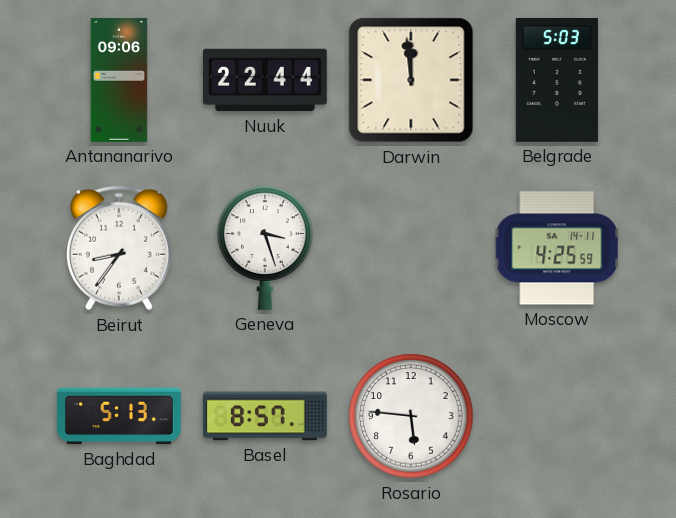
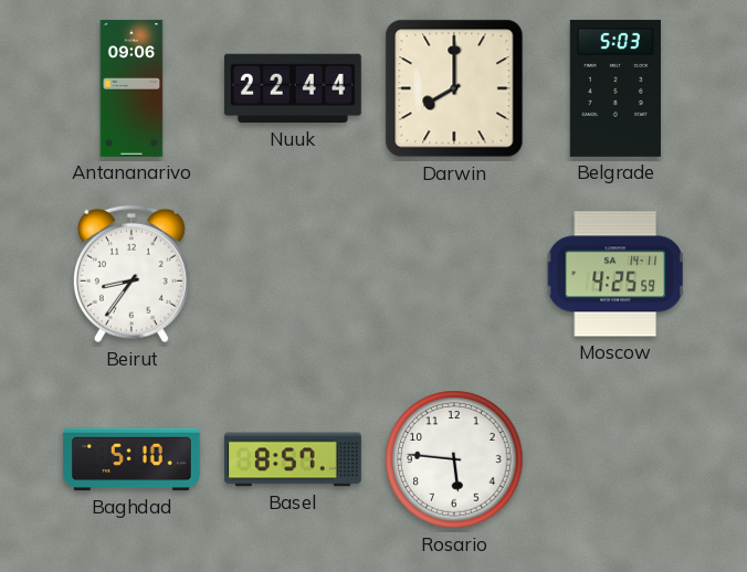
Darwin: 11:59 -> 8:00
Geneva: 3:27 -> none
Baghdad: 5:13 -> 5:10
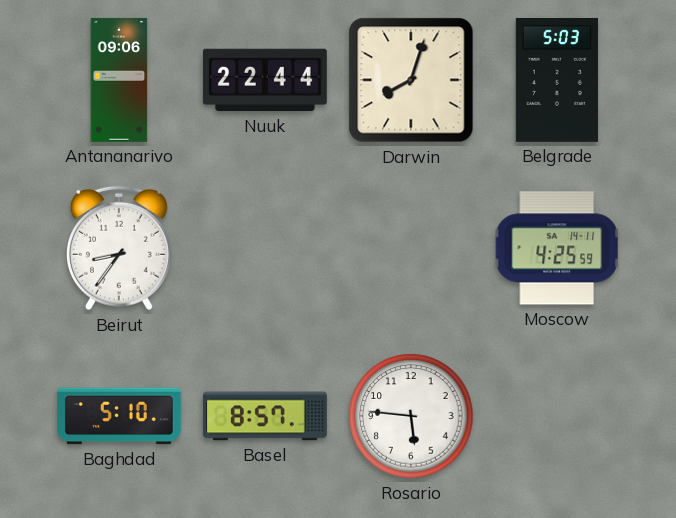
Darwin: 8:00 -> 8:03
